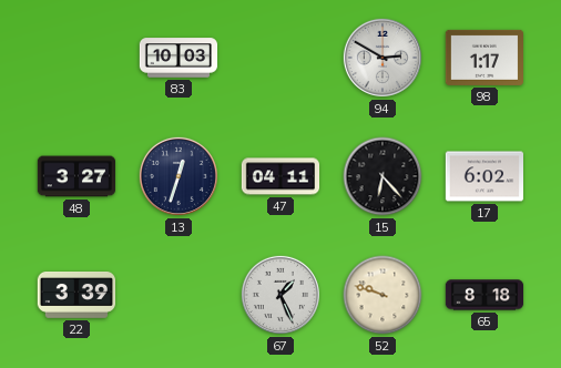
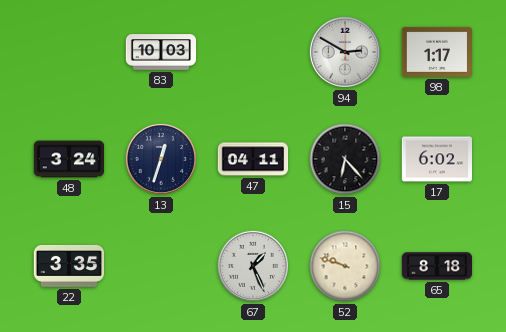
48: 3:27 -> 3:24
22: 3:39 -> 3:35
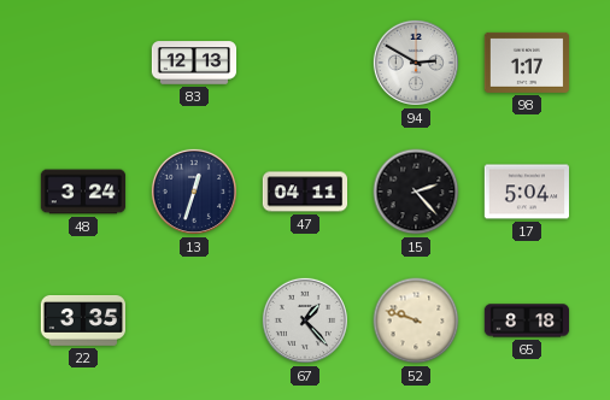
83: 10:03 -> 12:13
15: 6:23 -> 2:23
17: 6:02 -> 5:04
67: 1:26 -> 1:23
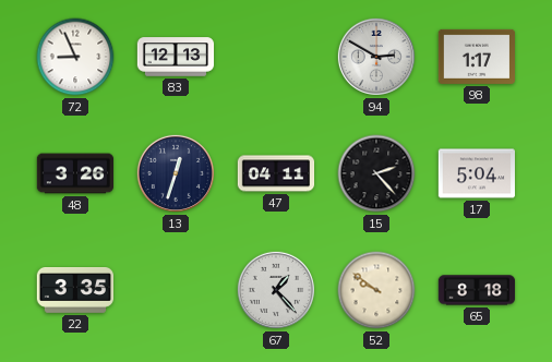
72: none -> 8:56
48: 3:24 -> 3:26
52: 9:48 -> 9:51
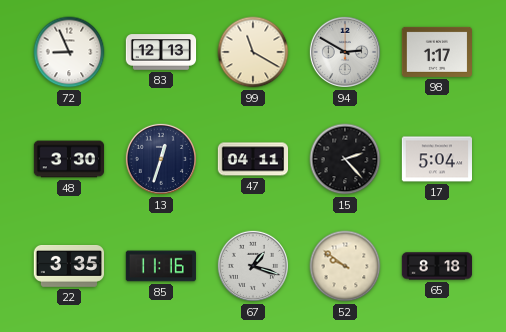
99: none -> 11:20
48: 3:26 -> 3:30
85: none -> 11:16
67: 1:23 -> 1:18
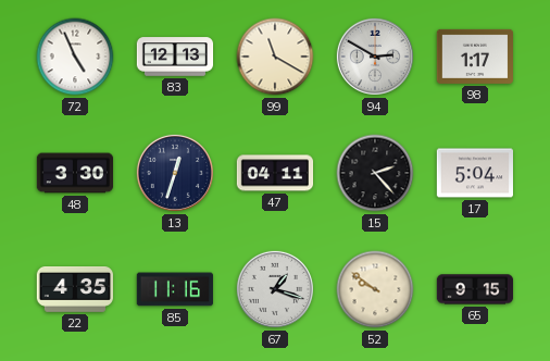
72: 8:56 -> 4:56
22: 3:35 -> 4:35
65: 8:18 -> 9:15
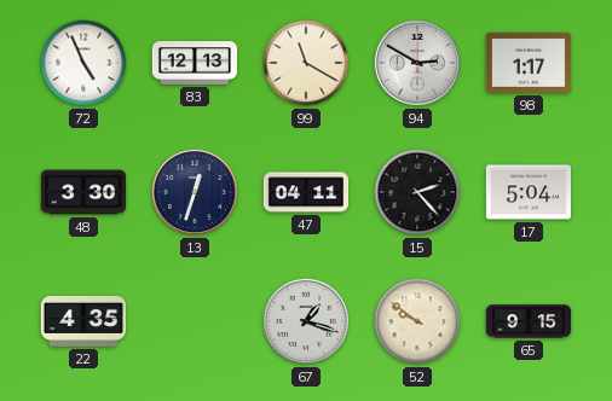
85: 11:16 -> none
